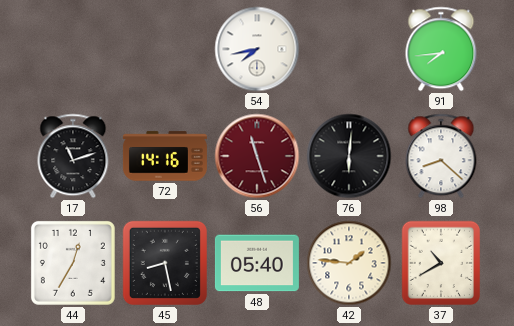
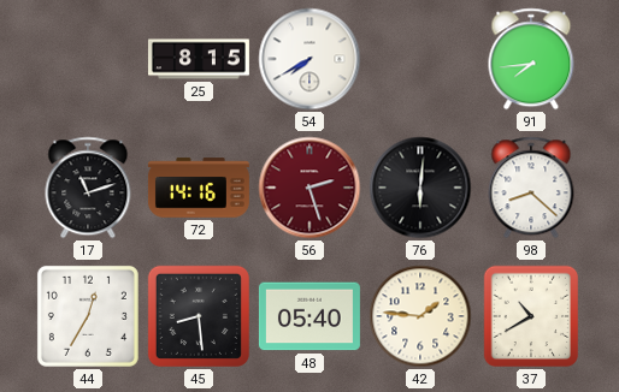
25: none -> 8:15
54: 7:43 -> 7:40
56: 11:27 -> 2:27
45: 8:28 -> 8:29
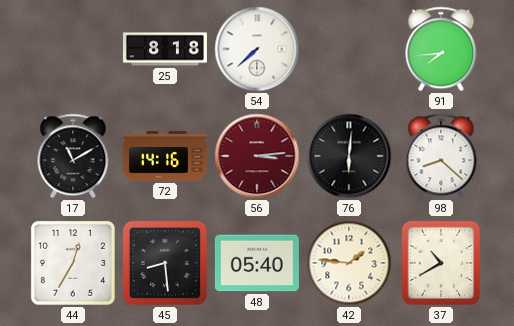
25: 8:15 -> 8:18
54: 7:40 -> 7:38
17: 11:12 -> 11:10
56: 2:27 -> 3:14
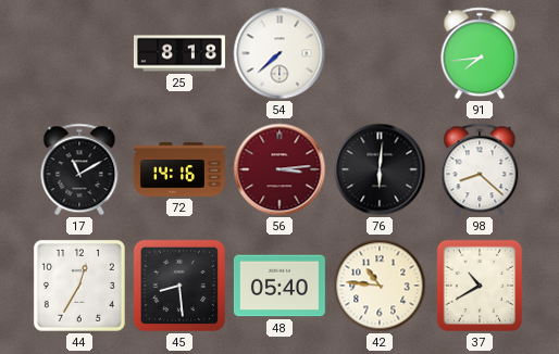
42: 1:46 -> 10:46
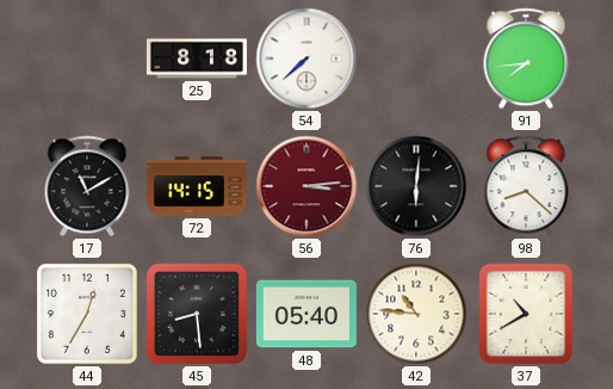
72: 14:16 -> 14:15
